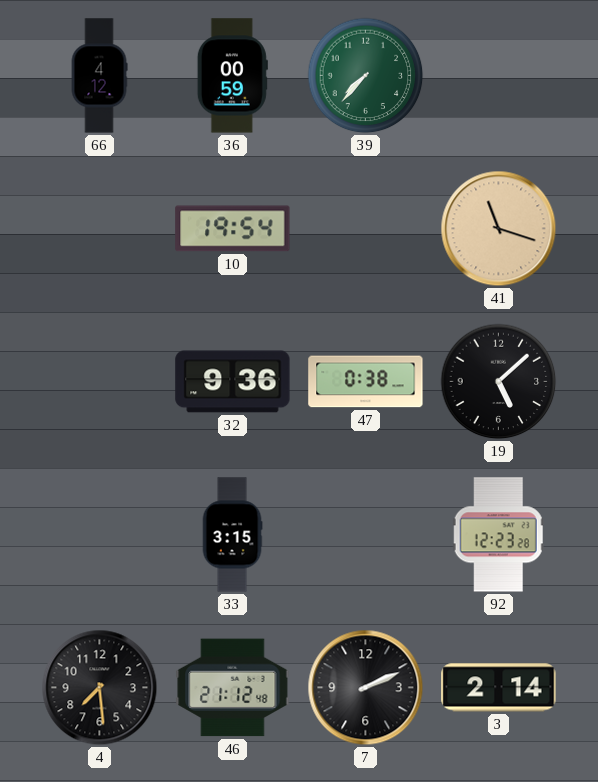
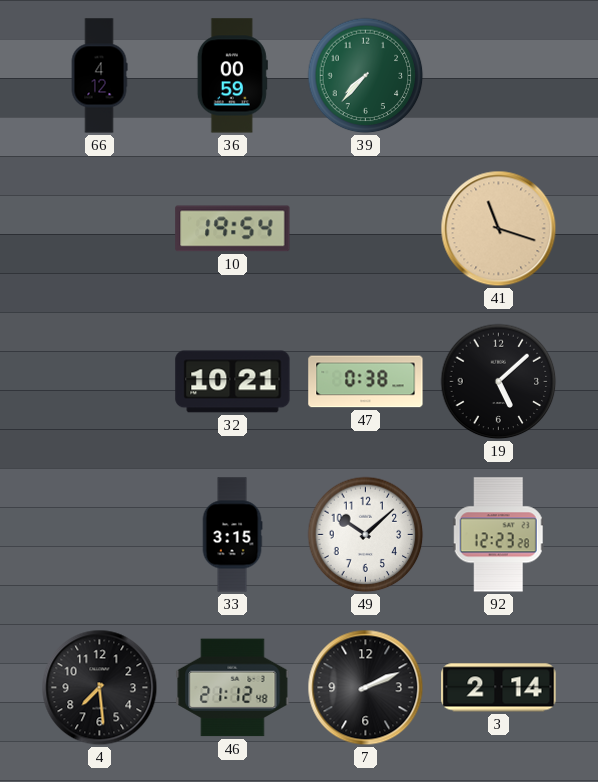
32: 9:36 -> 10:21
49: none -> 10:08
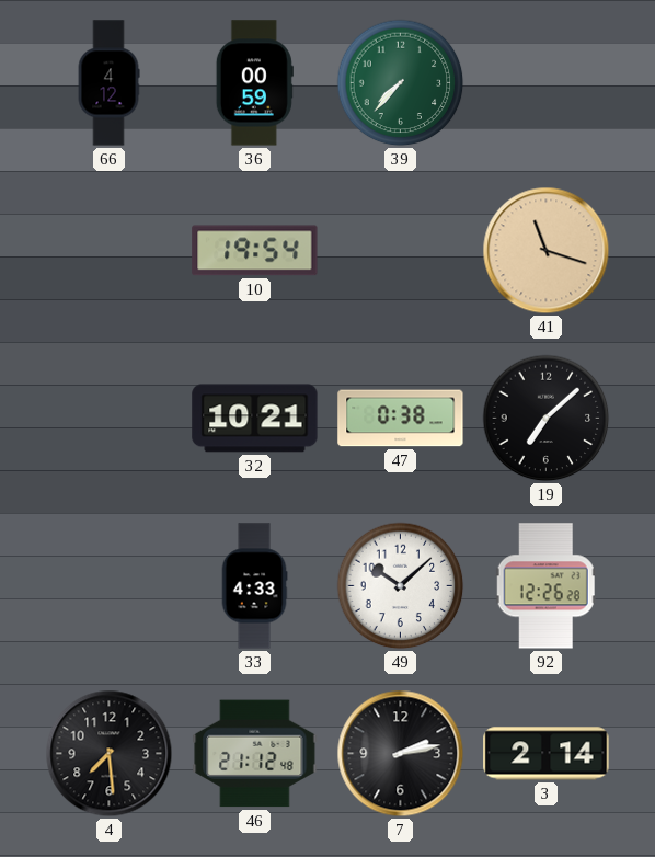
19: 5:08 -> 7:08
33: 3:15 -> 4:33
92: 12:23 -> 12:26
7: 2:11 -> 2:13
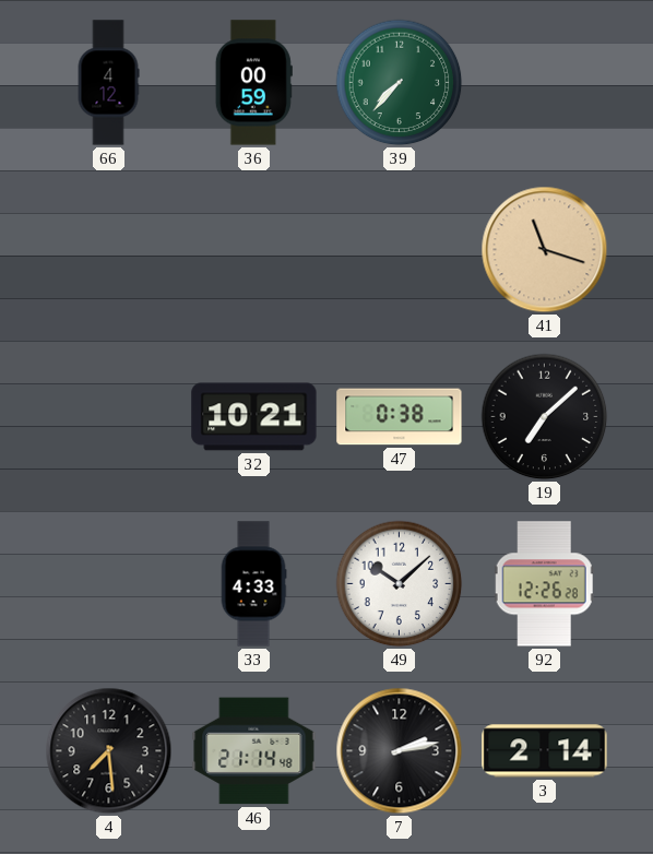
10: 19:54 -> none
46: 21:12 -> 21:14
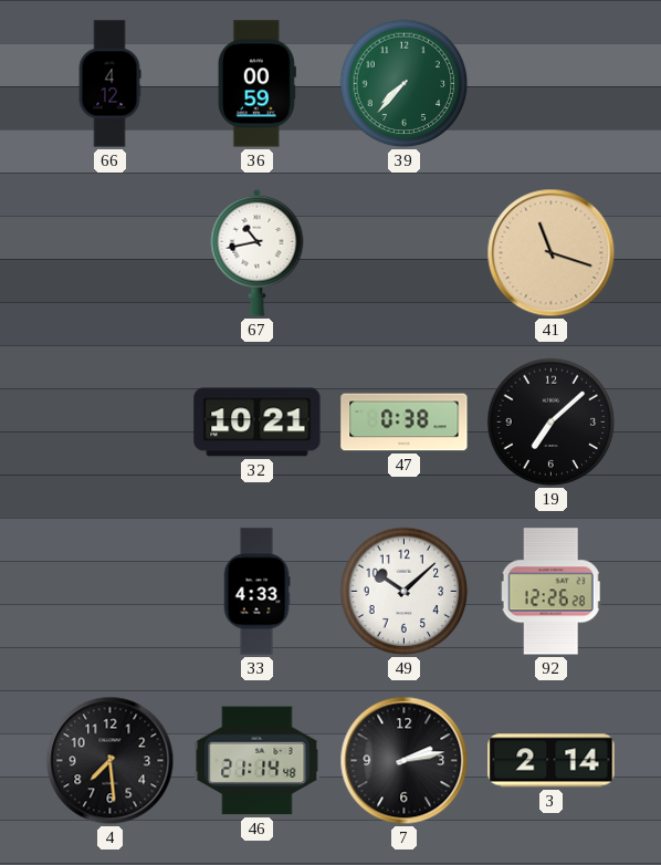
67: none -> 10:43
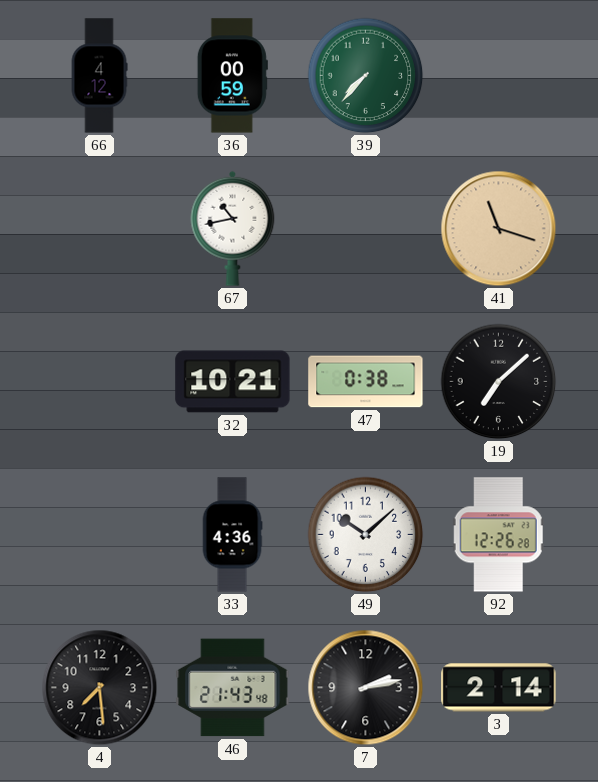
33: 4:33 -> 4:36
46: 21:14 -> 21:43
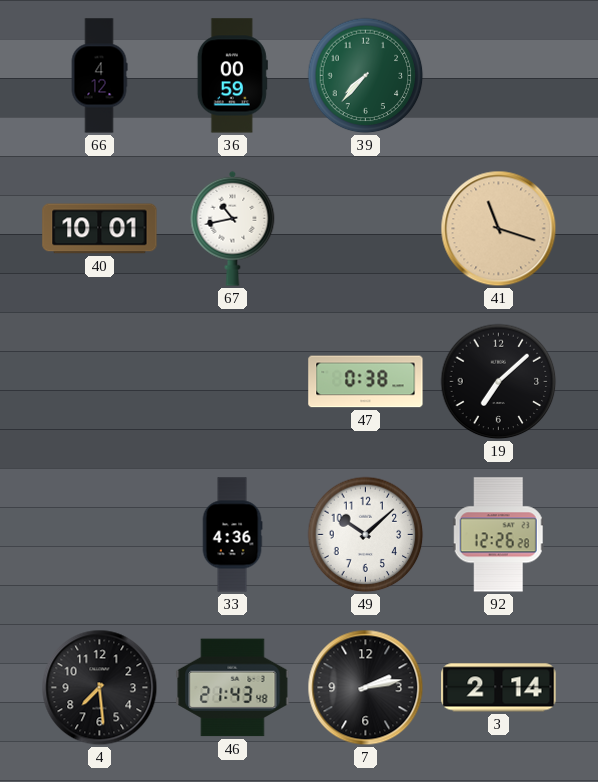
40: none -> 10:01
32: 10:21 -> none
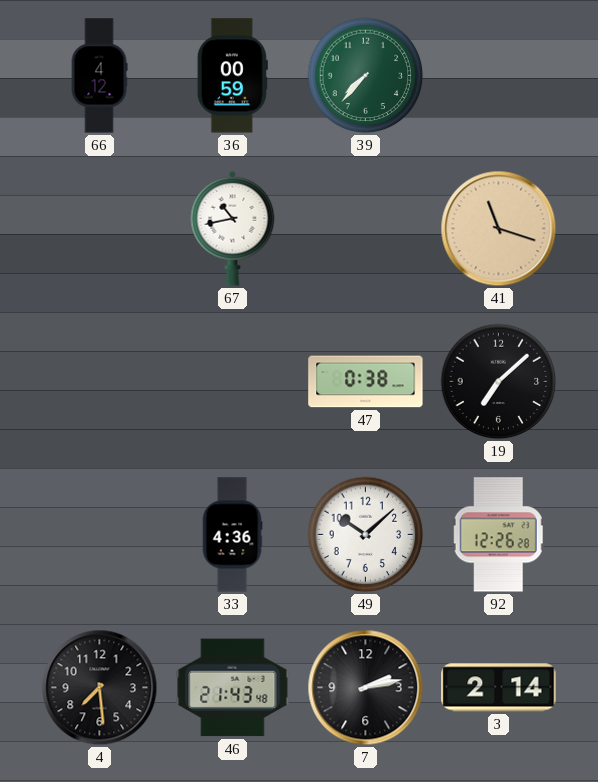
40: 10:01 -> none
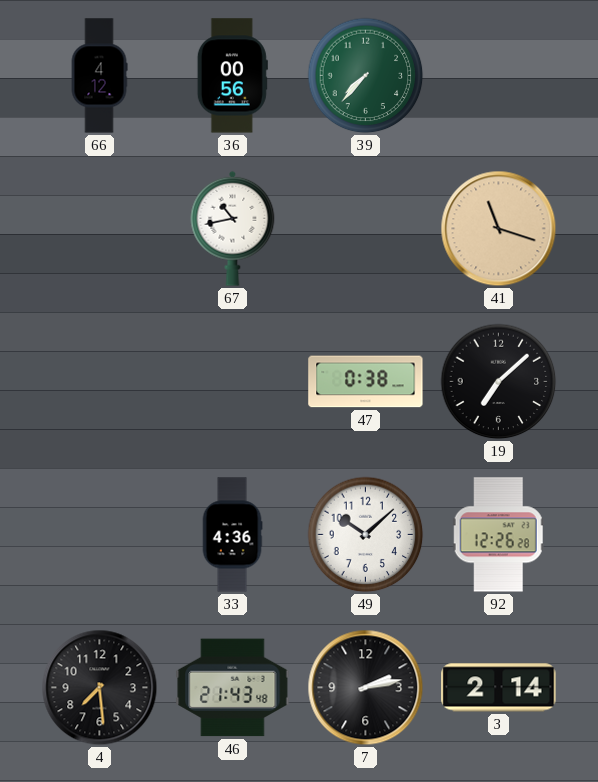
36: 00:59 -> 00:56
